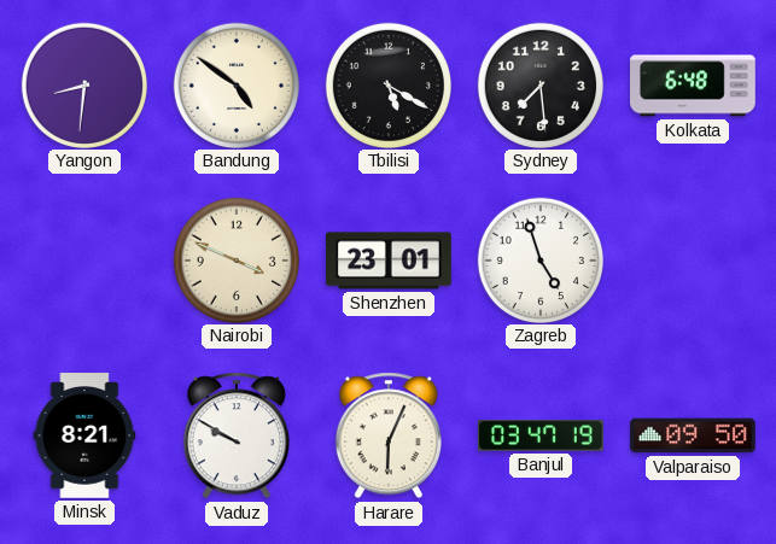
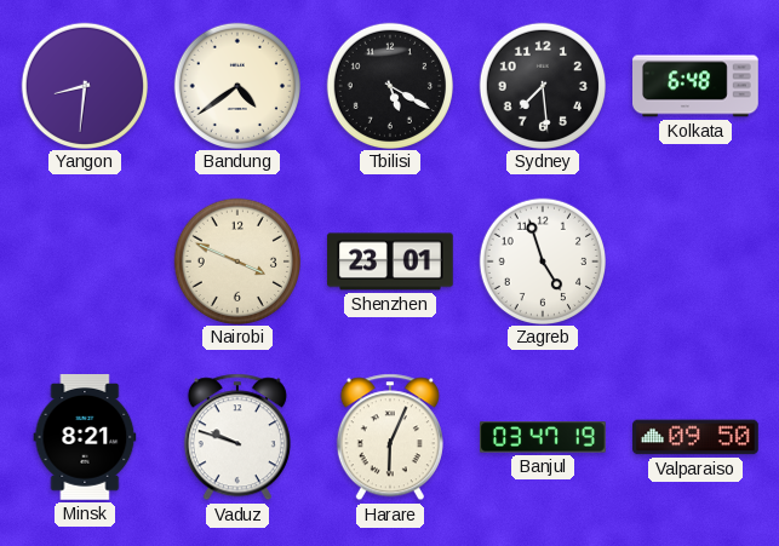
Bandung: 4:51 -> 4:39
Vaduz: 9:50 -> 9:48
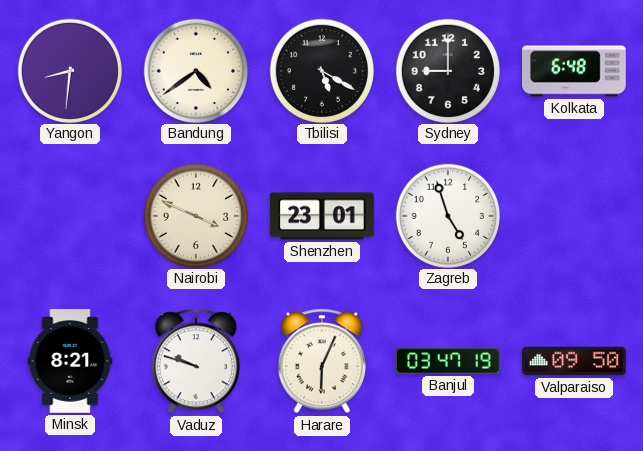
Sydney: 7:29 -> 9:00
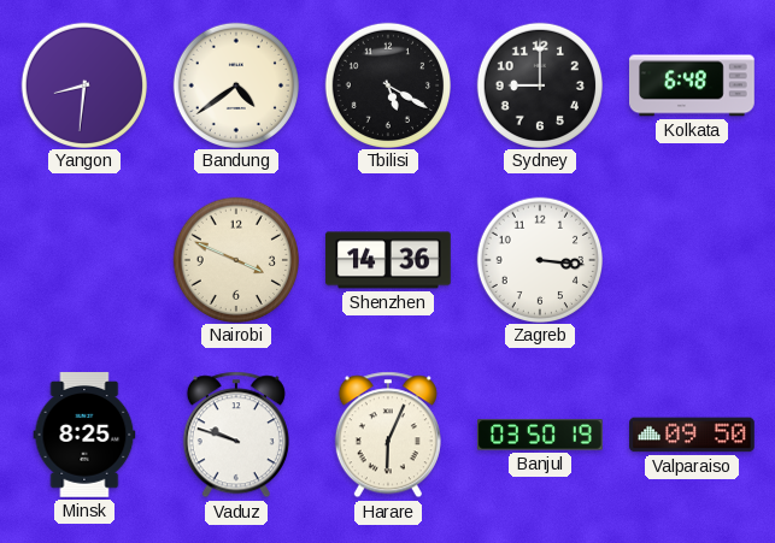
Shenzhen: 23:01 -> 14:36
Zagreb: 4:57 -> 3:16
Minsk: 8:21 -> 8:25
Banjul: 03:47 -> 03:50
